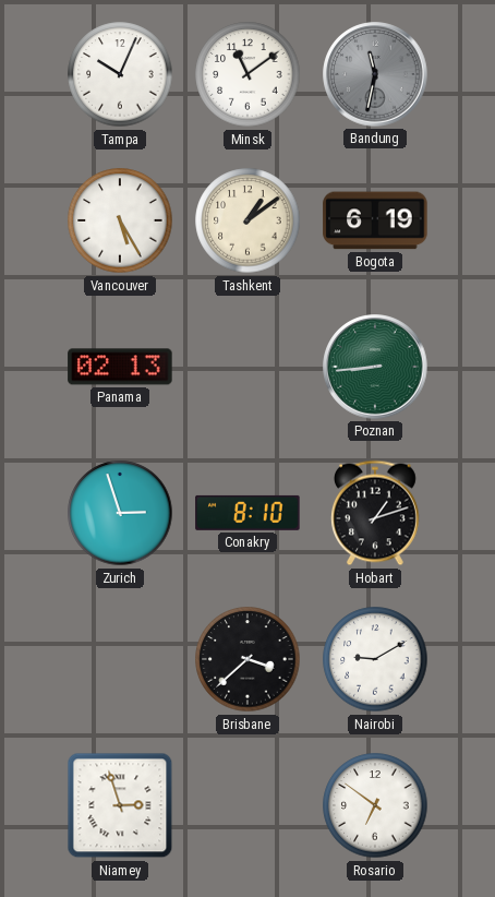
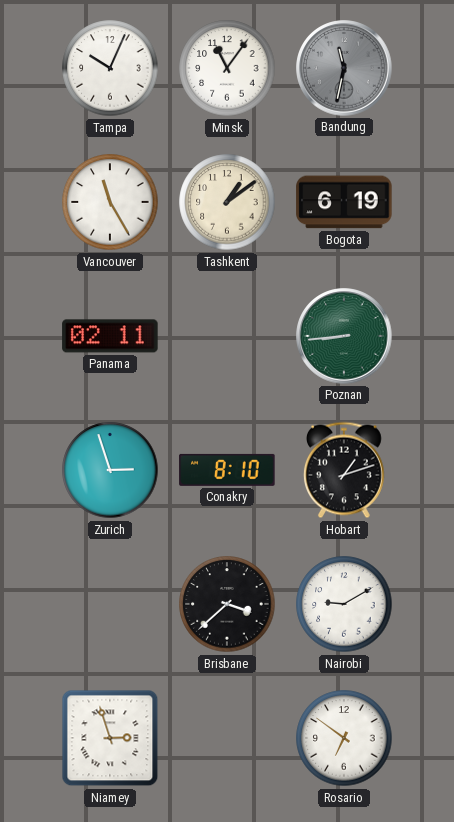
Minsk: 11:09 -> 11:06
Vancouver: 5:25 -> 11:25
Panama: 02:13 -> 02:11
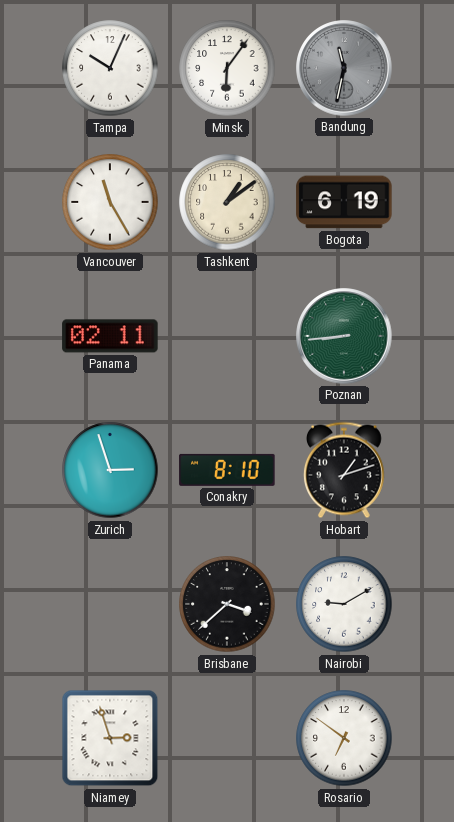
Minsk: 11:06 -> 6:06
